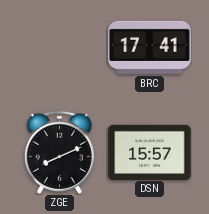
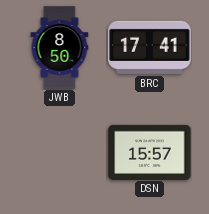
JWB: none -> 8:50
ZGE: 8:11 -> none
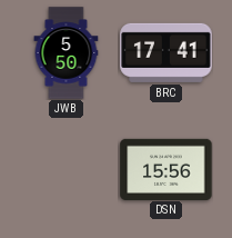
JWB: 8:50 -> 5:50
DSN: 15:57 -> 15:56
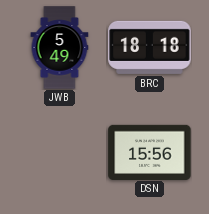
JWB: 5:50 -> 5:49
BRC: 17:41 -> 18:18
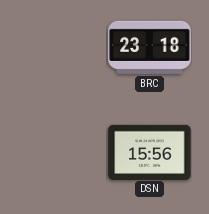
JWB: 5:49 -> none
BRC: 18:18 -> 23:18
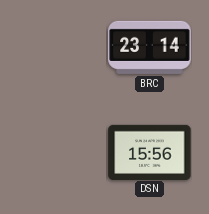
BRC: 23:18 -> 23:14
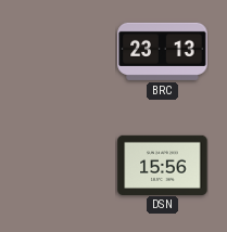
BRC: 23:14 -> 23:13
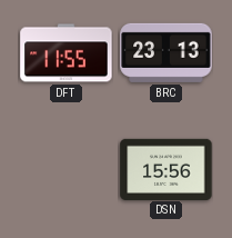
DFT: none -> 11:55
